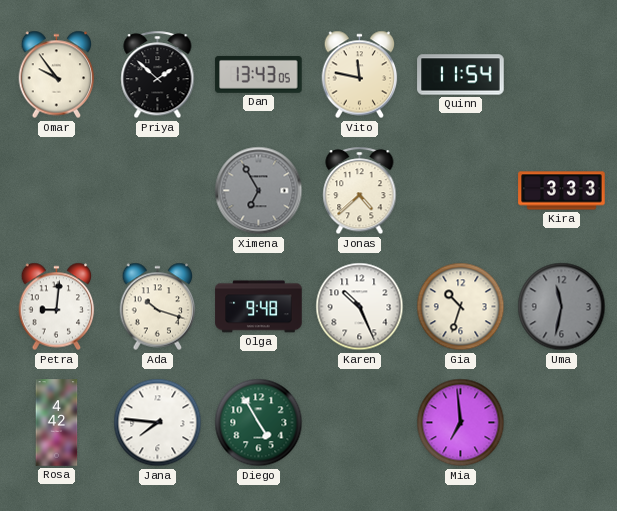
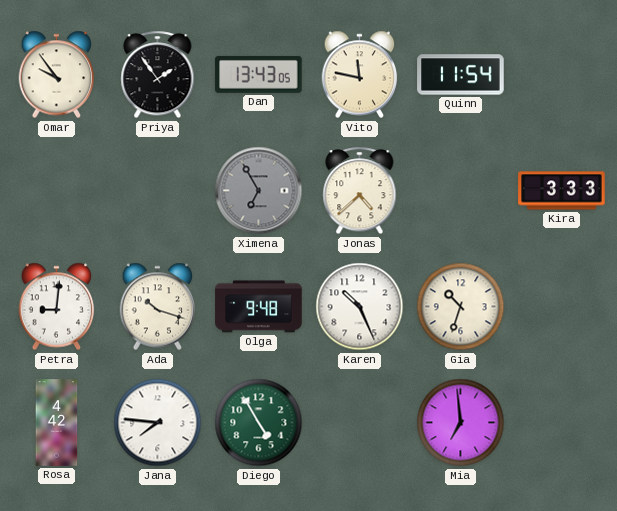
Priya: 1:52 -> 1:54
Uma: 11:32 -> none
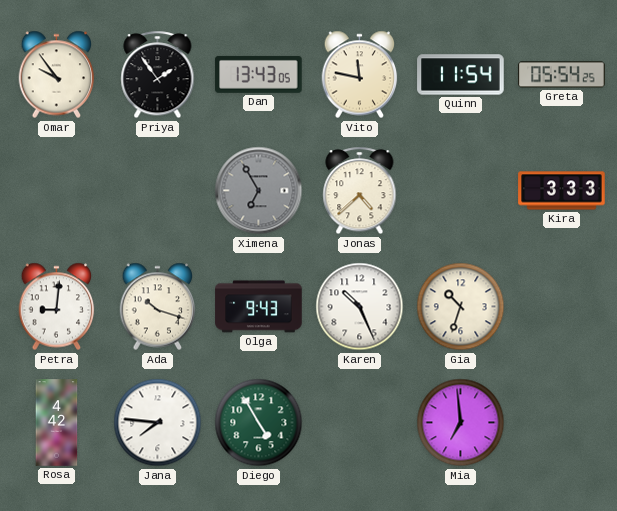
Greta: none -> 05:54
Olga: 9:48 -> 9:43
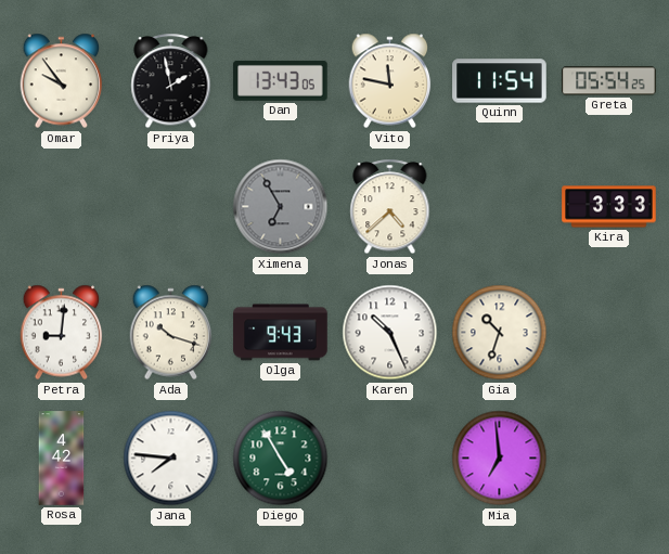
Priya: 1:54 -> 1:58
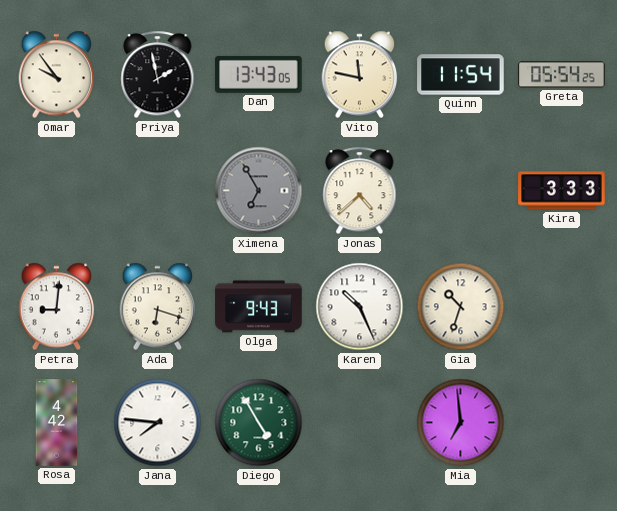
Ada: 10:18 -> 6:18
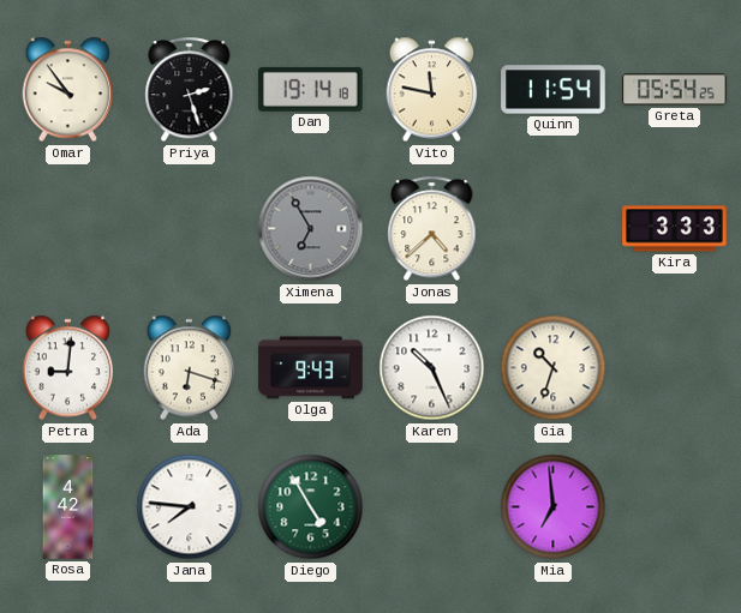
Priya: 1:58 -> 2:27
Dan: 13:43 -> 19:14
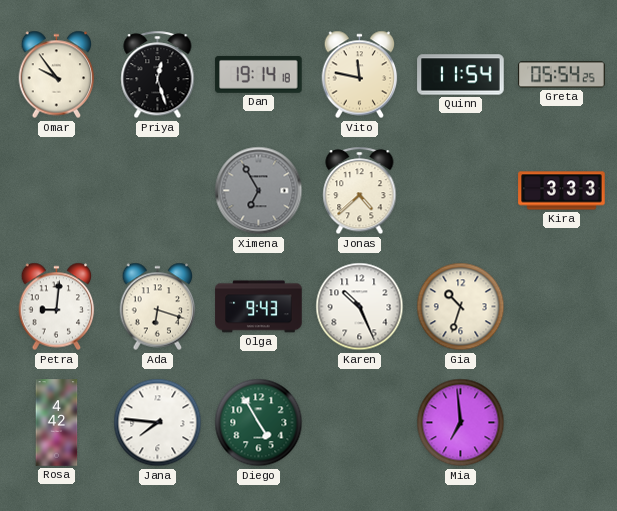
Priya: 2:27 -> 12:27
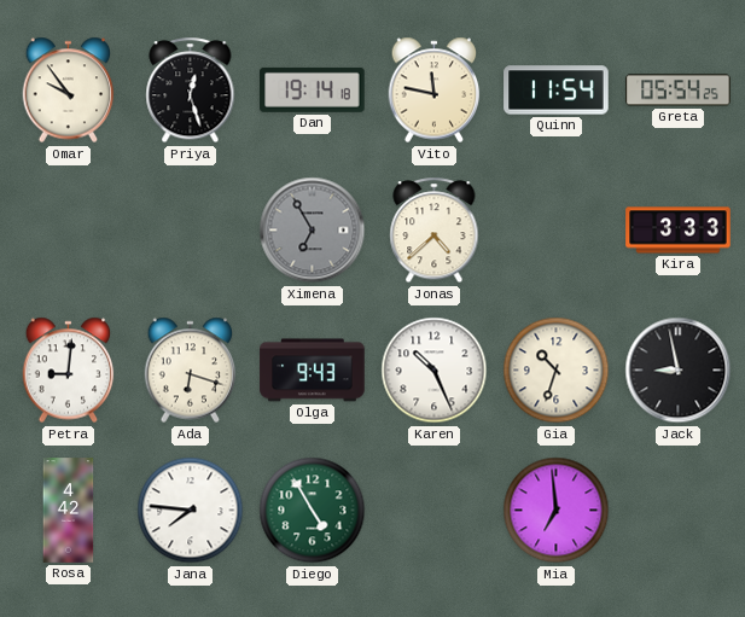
Jack: none -> 8:58
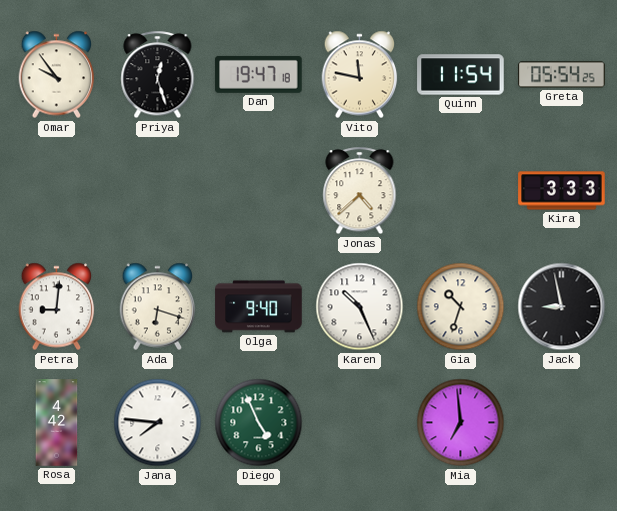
Dan: 19:14 -> 19:47
Ximena: 6:55 -> none
Olga: 9:43 -> 9:40
Diego: 4:55 -> 4:56
